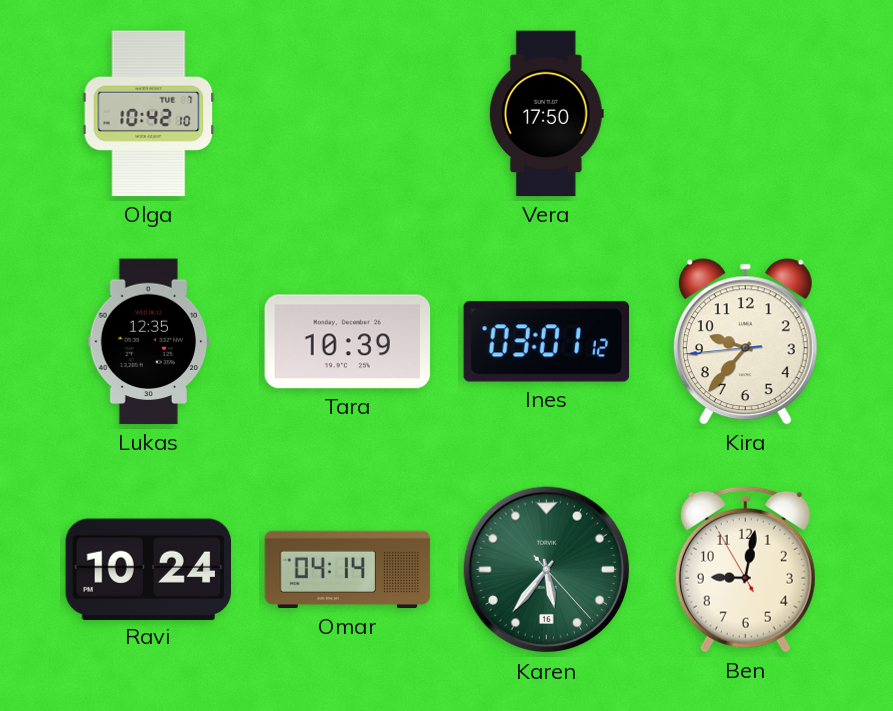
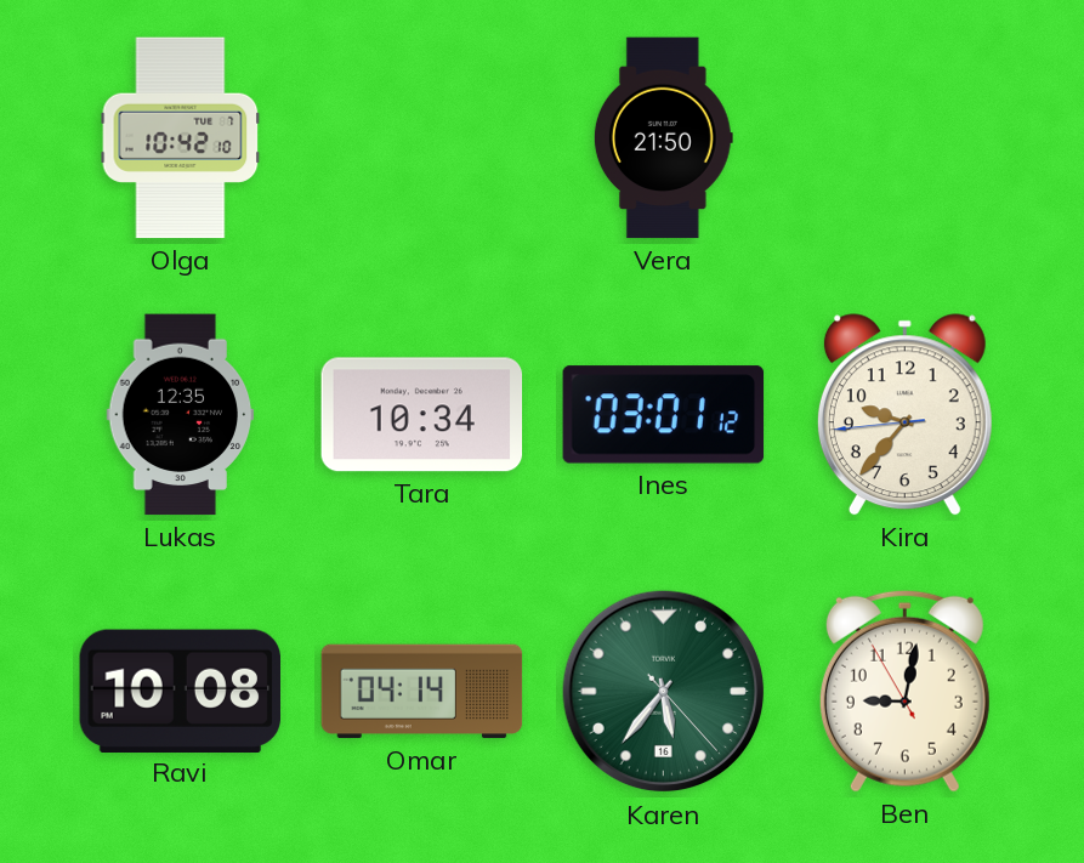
Vera: 17:50 -> 21:50
Tara: 10:39 -> 10:34
Ravi: 10:24 -> 10:08
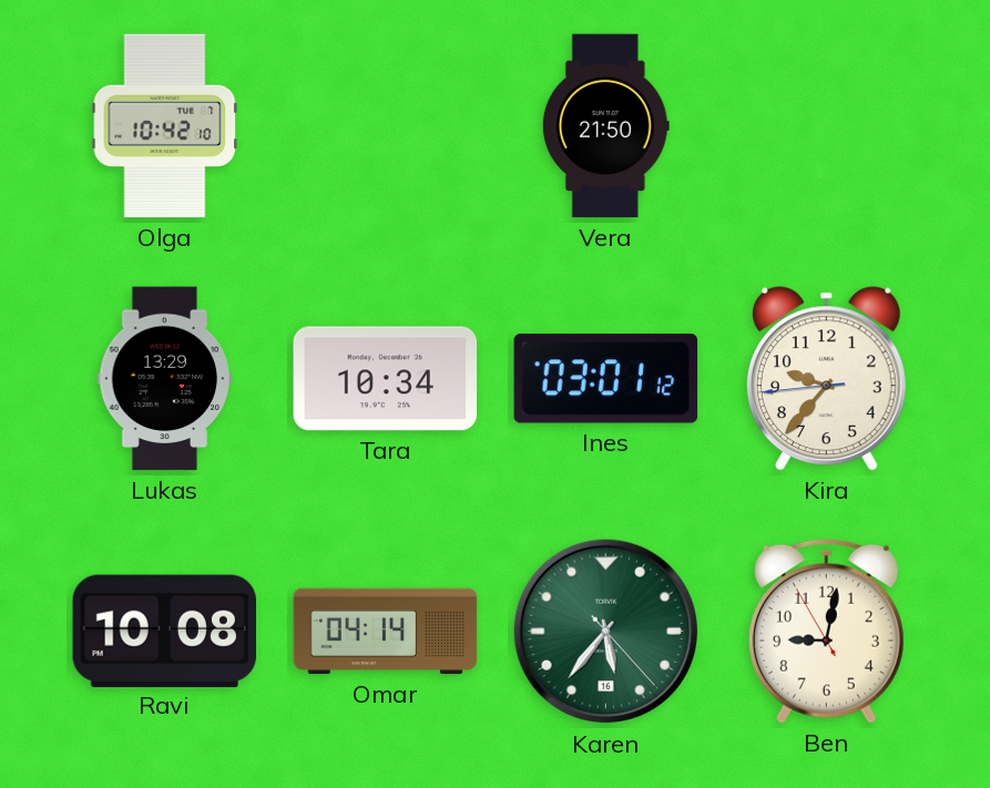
Lukas: 12:35 -> 13:29
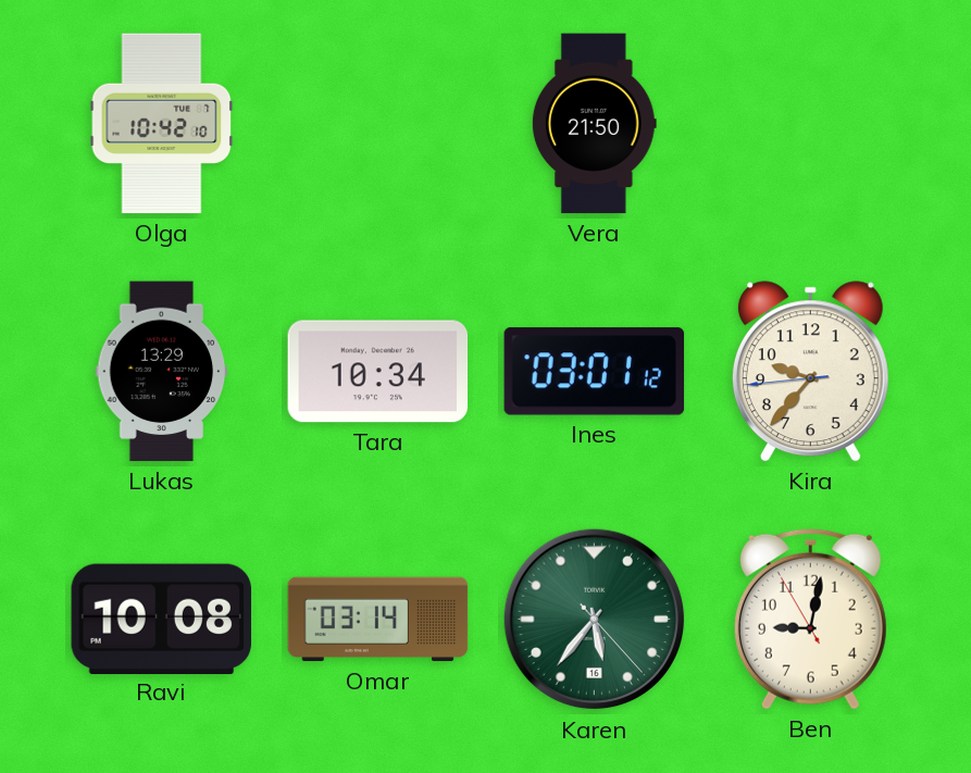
Omar: 04:14 -> 03:14
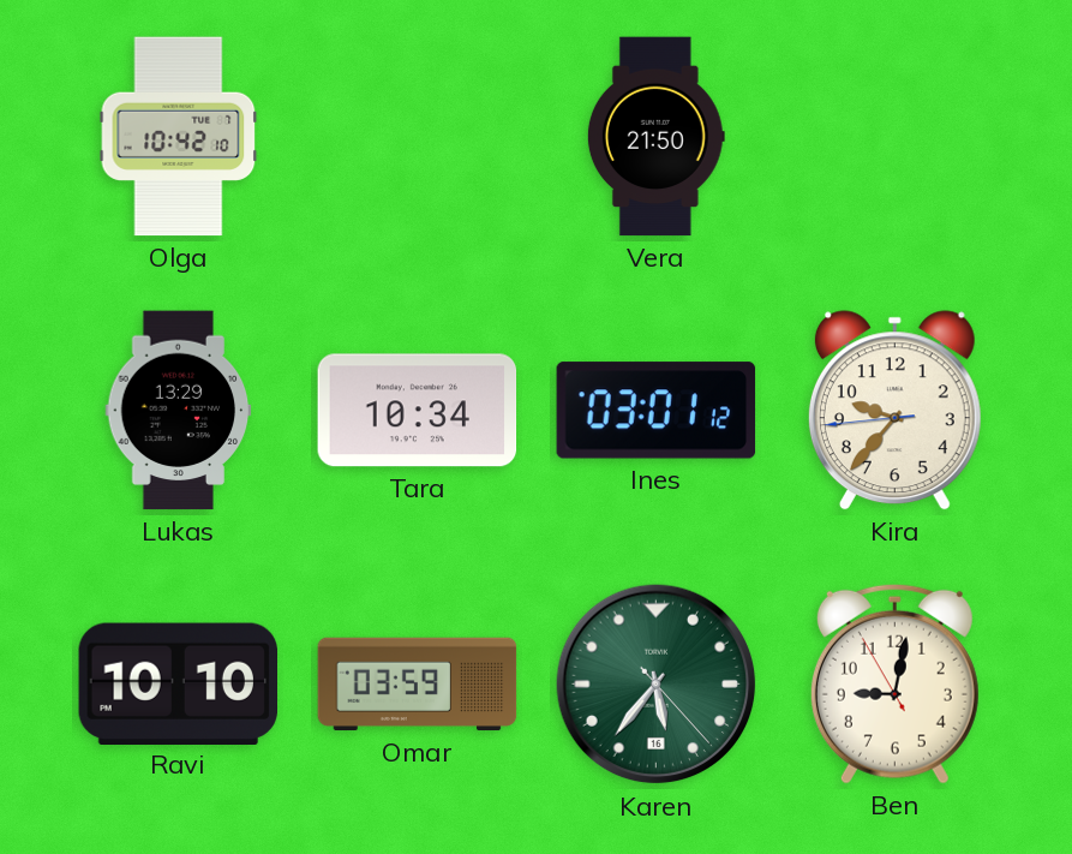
Ravi: 10:08 -> 10:10
Omar: 03:14 -> 03:59
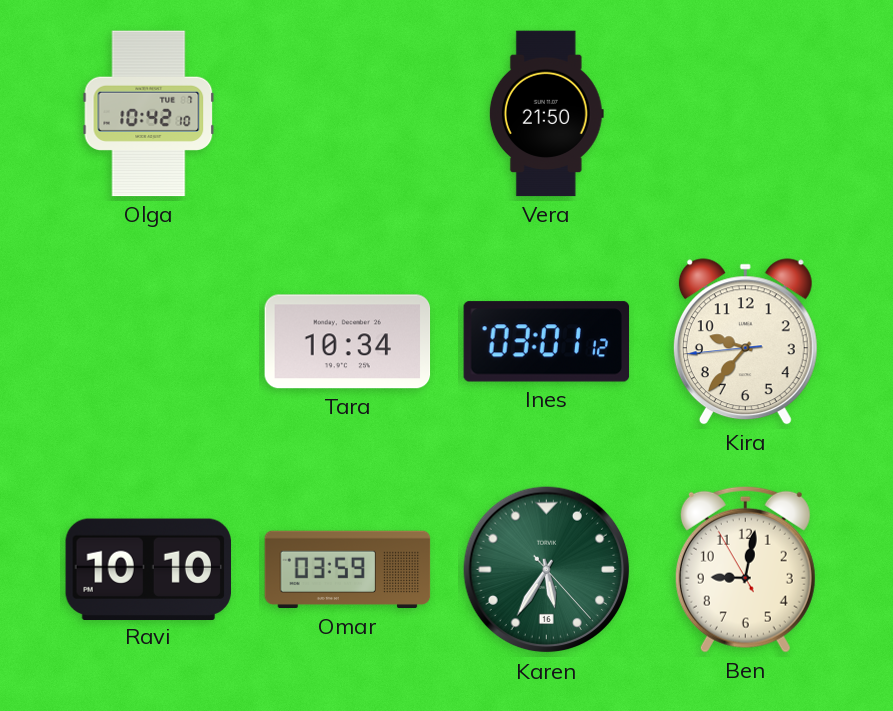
Lukas: 13:29 -> none
Karen: 5:36 -> 5:35
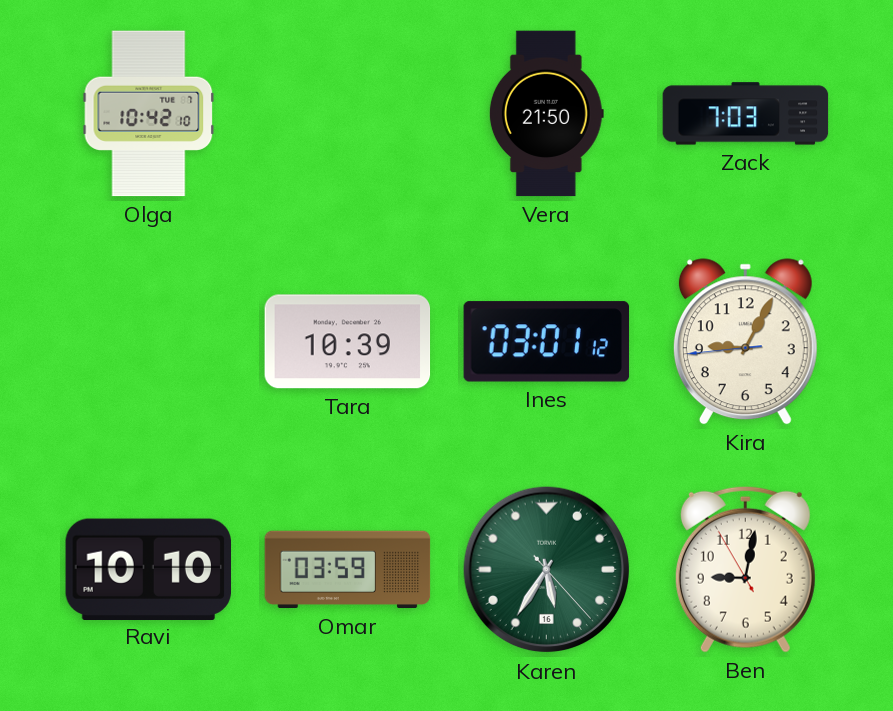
Zack: none -> 7:03
Tara: 10:34 -> 10:39
Kira: 9:36 -> 9:04
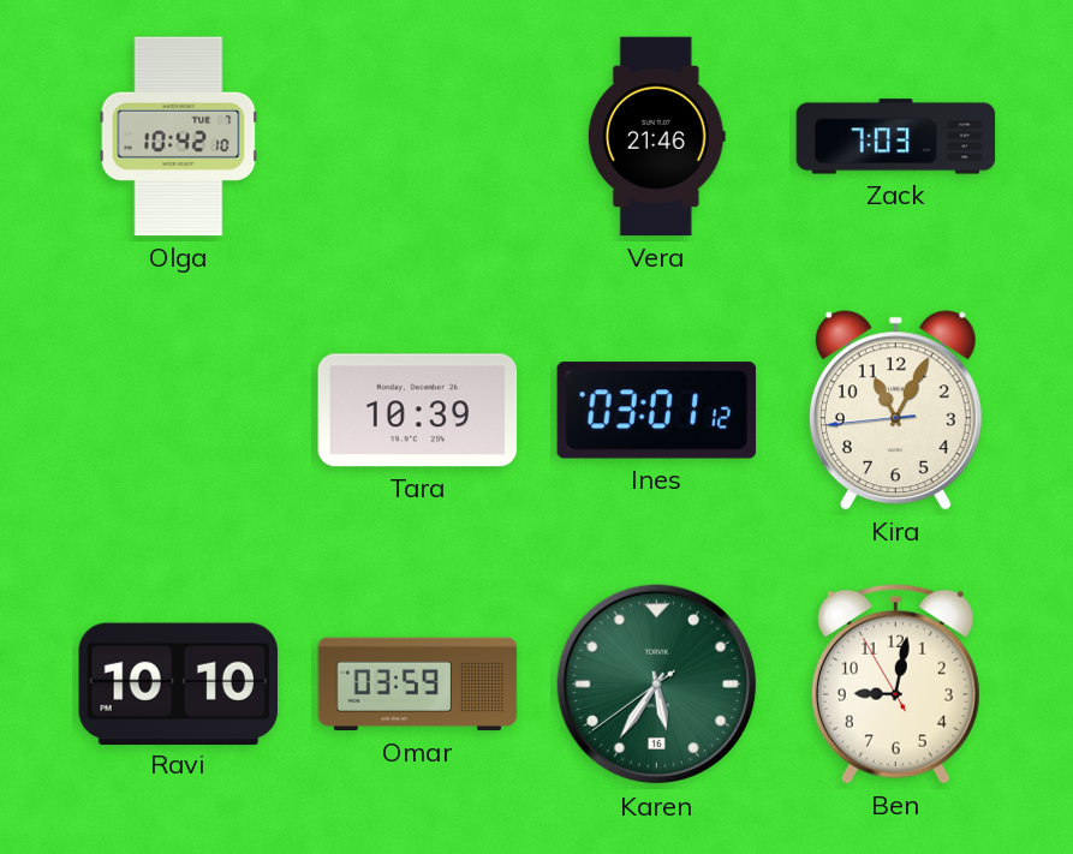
Vera: 21:50 -> 21:46
Kira: 9:04 -> 11:04
Karen: 5:35:23 -> 5:35:39
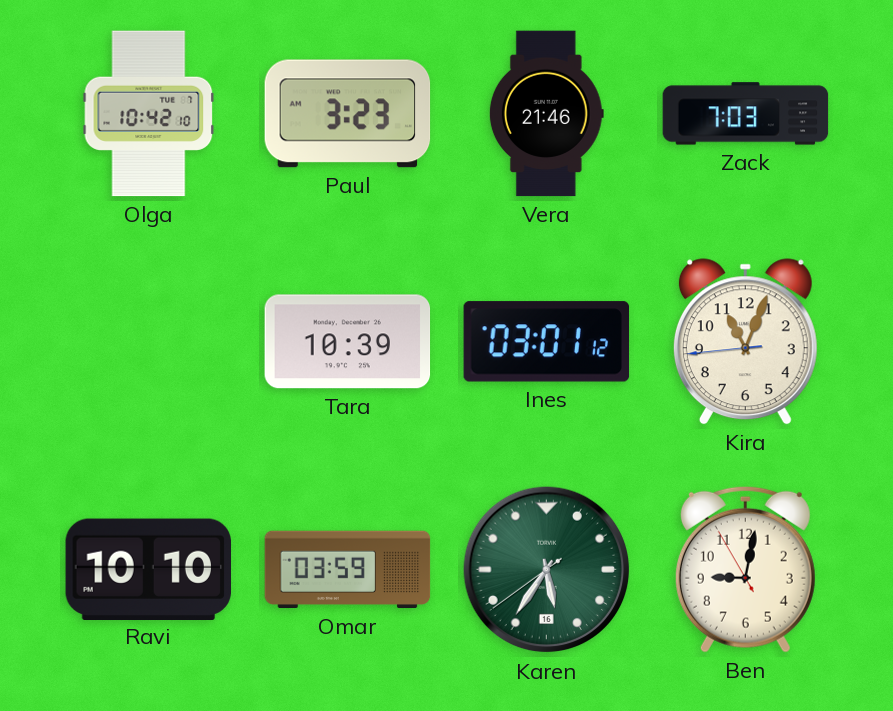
Paul: none -> 3:23
Kira: 11:04 -> 11:03
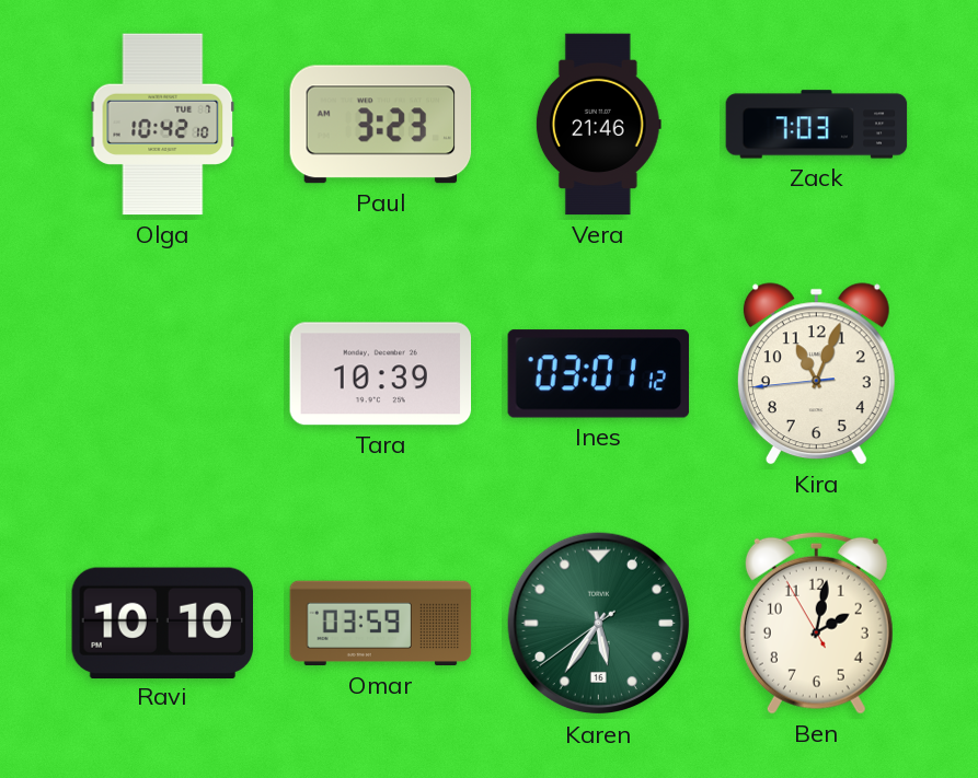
Ben: 9:01 -> 2:01
